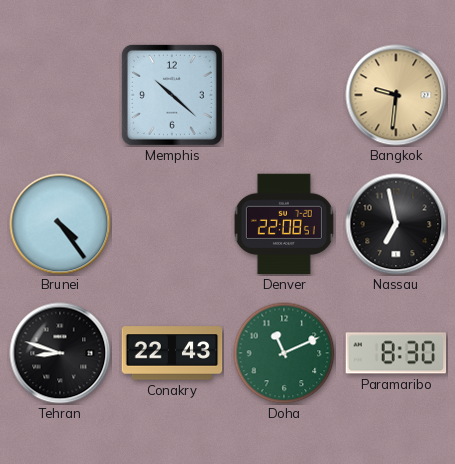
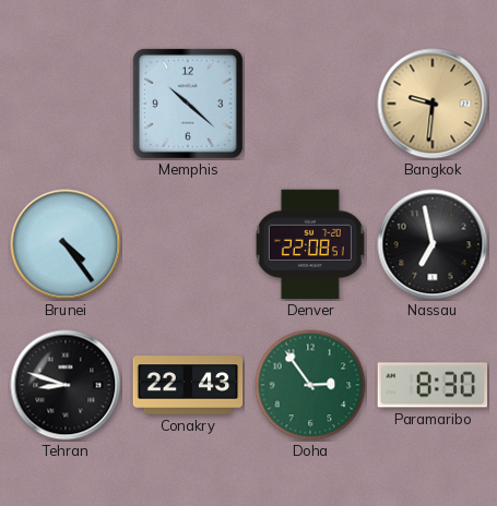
Doha: 11:11 -> 2:54
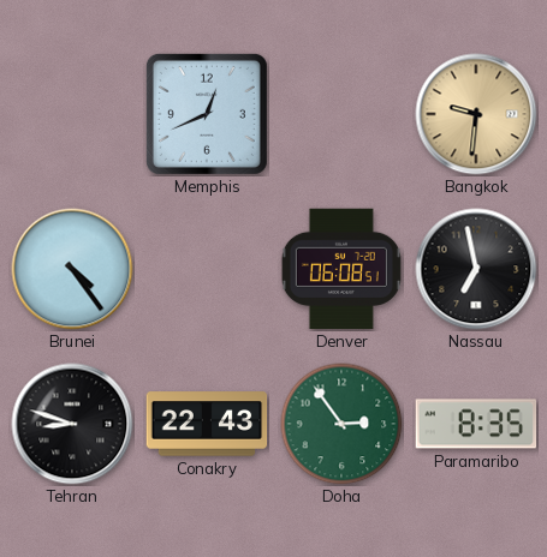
Memphis: 10:22 -> 12:41
Denver: 22:08 -> 06:08
Paramaribo: 8:30 -> 8:35
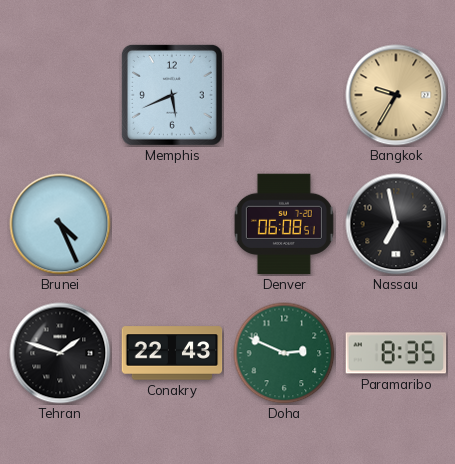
Memphis: 12:41 -> 5:41
Bangkok: 9:31 -> 9:35
Brunei: 4:24 -> 4:26
Tehran: 8:48 -> 1:48
Doha: 2:54 -> 2:49
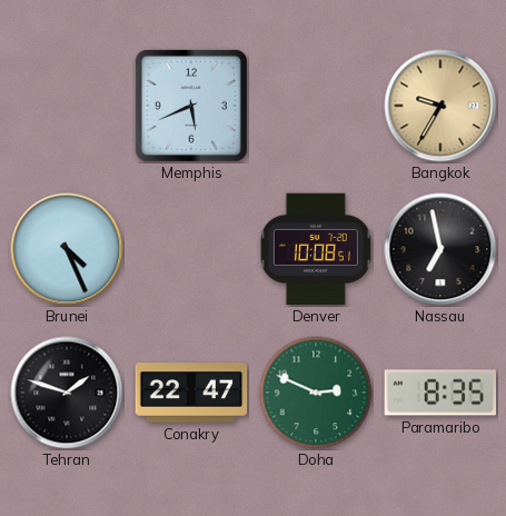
Denver: 06:08 -> 10:08
Conakry: 22:43 -> 22:47
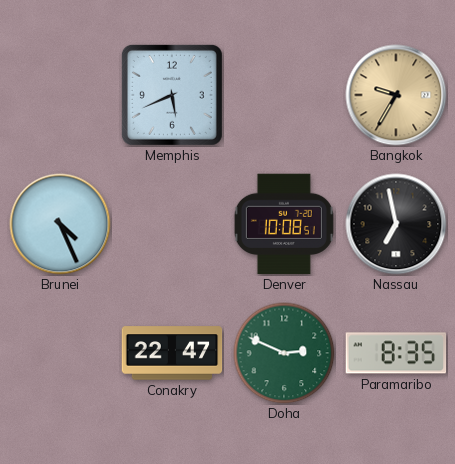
Tehran: 1:48 -> none
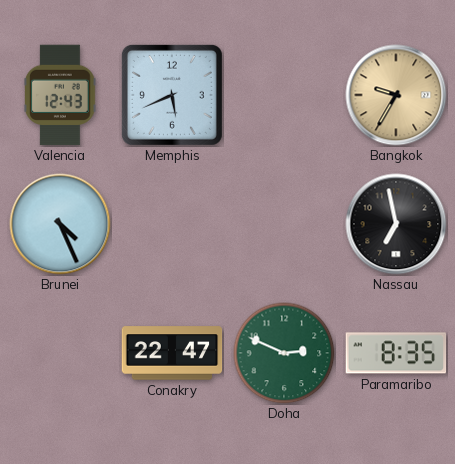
Valencia: none -> 12:43
Denver: 10:08 -> none
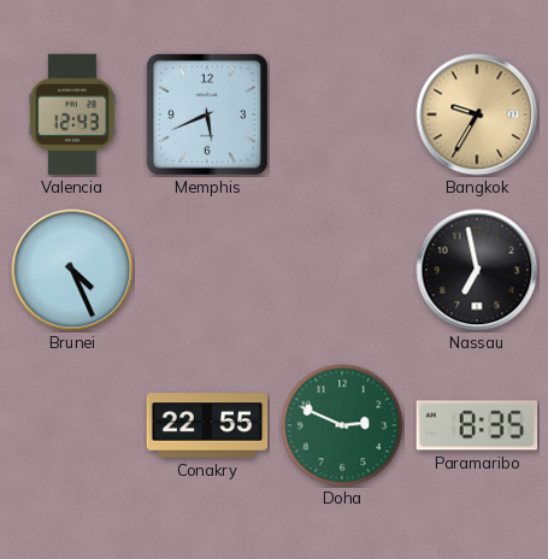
Conakry: 22:47 -> 22:55
